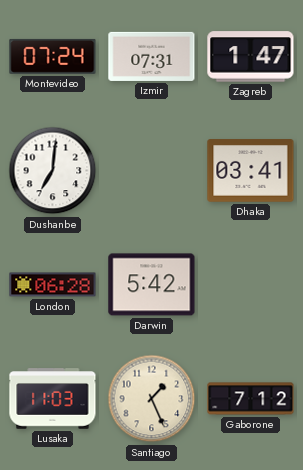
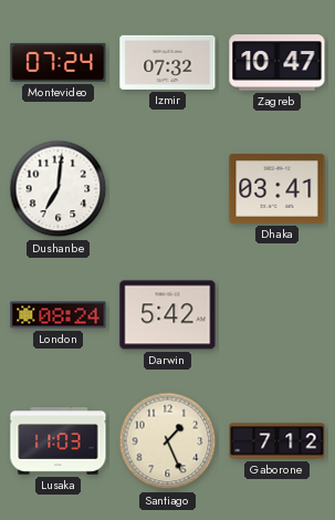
Izmir: 07:31 -> 07:32
Zagreb: 1:47 -> 10:47
London: 06:28 -> 08:24
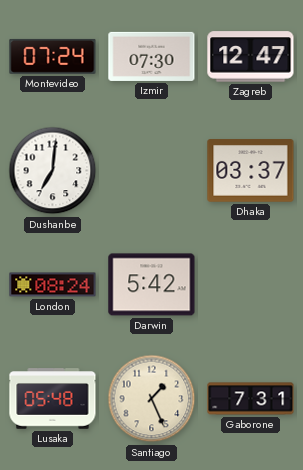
Izmir: 07:32 -> 07:30
Zagreb: 10:47 -> 12:47
Dhaka: 03:41 -> 03:37
Lusaka: 11:03 -> 05:48
Gaborone: 7:12 -> 7:31
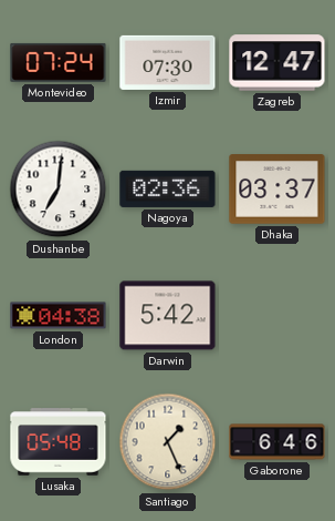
Nagoya: none -> 02:36
London: 08:24 -> 04:38
Gaborone: 7:31 -> 6:46
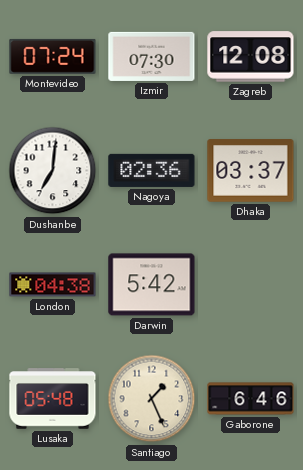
Zagreb: 12:47 -> 12:08
